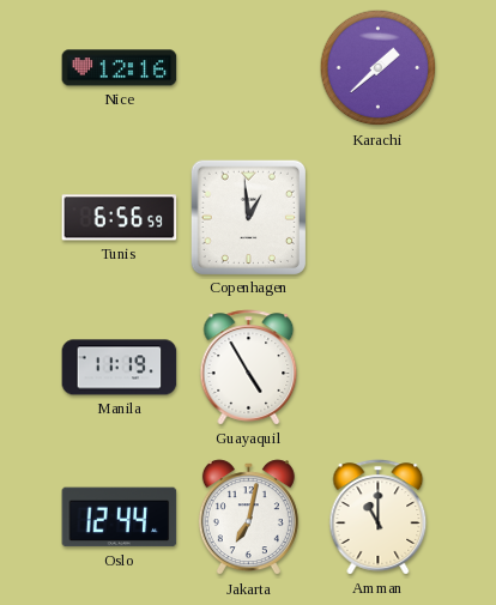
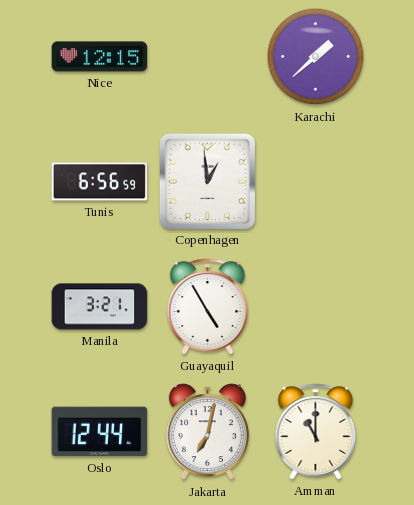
Nice: 12:16 -> 12:15
Manila: 11:19 -> 3:21
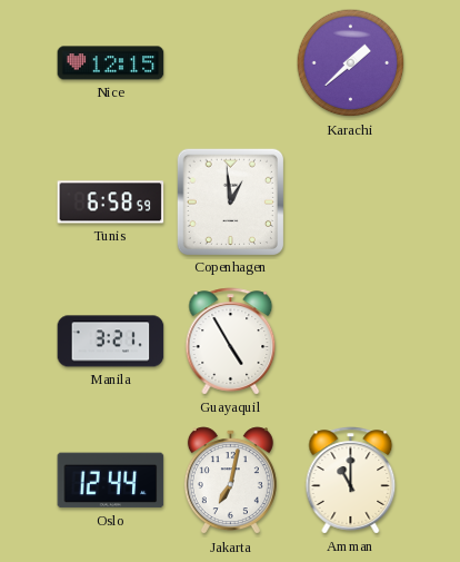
Tunis: 6:56 -> 6:58
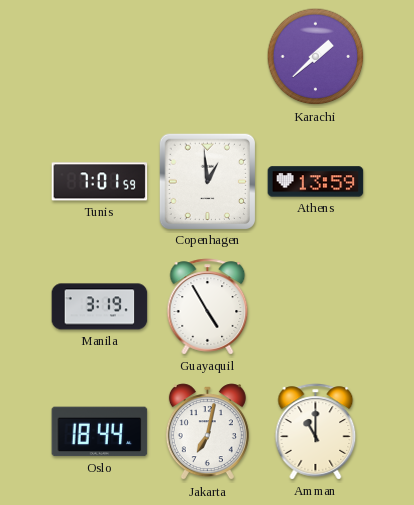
Nice: 12:15 -> none
Tunis: 6:58 -> 7:01
Athens: none -> 13:59
Manila: 3:21 -> 3:19
Oslo: 12:44 -> 18:44
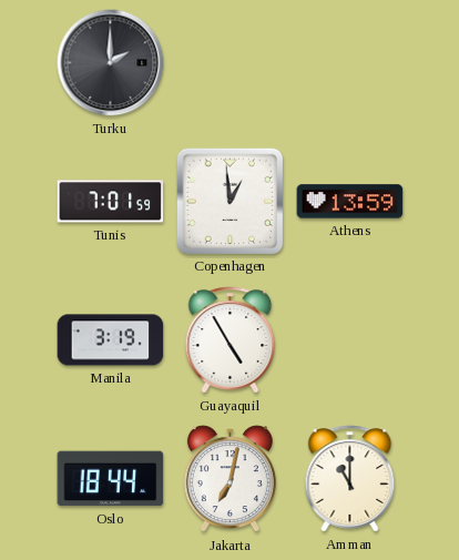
Turku: none -> 2:00
Karachi: 1:38 -> none
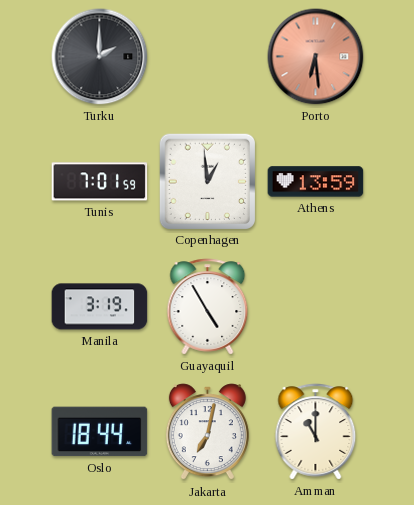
Porto: none -> 6:29
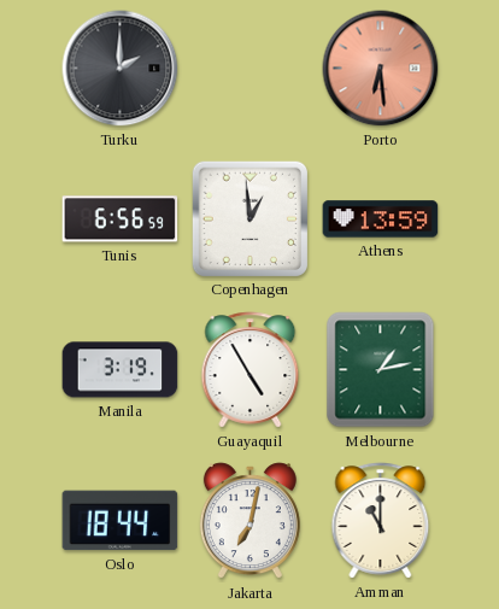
Tunis: 7:01 -> 6:56
Melbourne: none -> 1:13
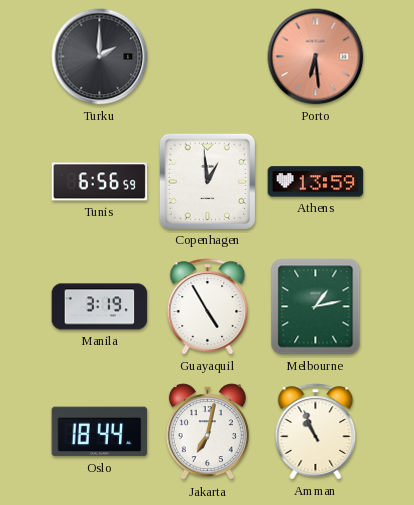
Amman: 11:00 -> 10:56
